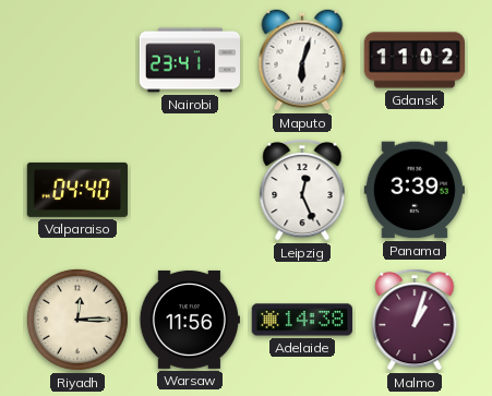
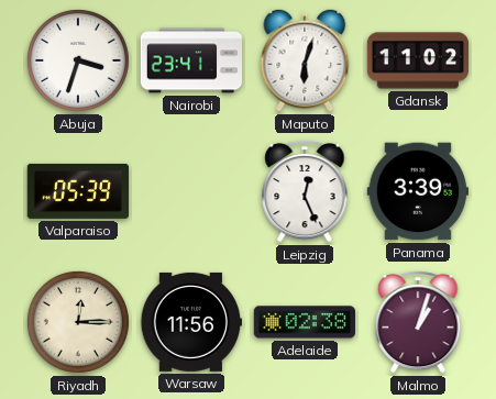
Abuja: none -> 3:33
Valparaiso: 04:40 -> 05:39
Adelaide: 14:38 -> 02:38
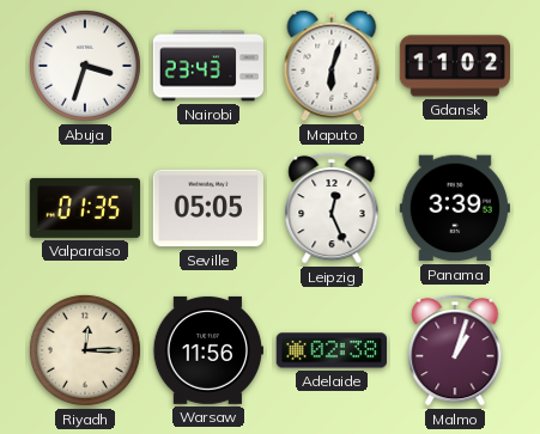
Nairobi: 23:41 -> 23:43
Valparaiso: 05:39 -> 01:35
Seville: none -> 05:05
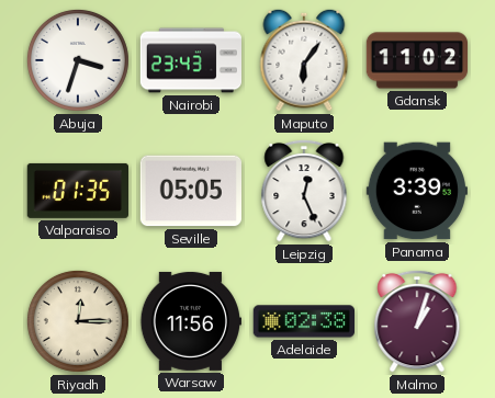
Maputo: 6:03 -> 6:06
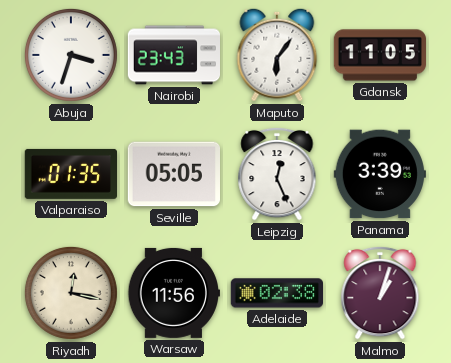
Gdansk: 11:02 -> 11:05
Riyadh: 12:15 -> 12:17
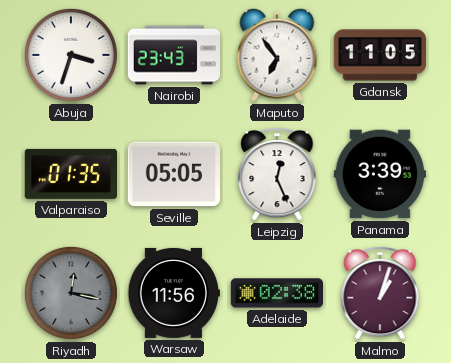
Maputo: 6:06 -> 6:54
Riyadh dial: cream -> grey
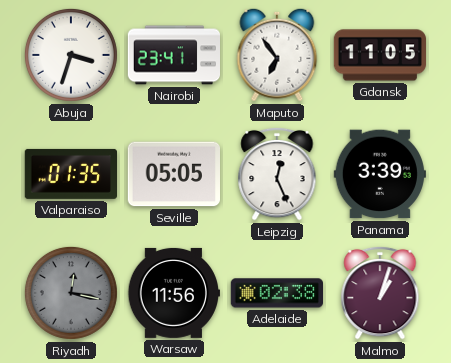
Nairobi: 23:43 -> 23:41
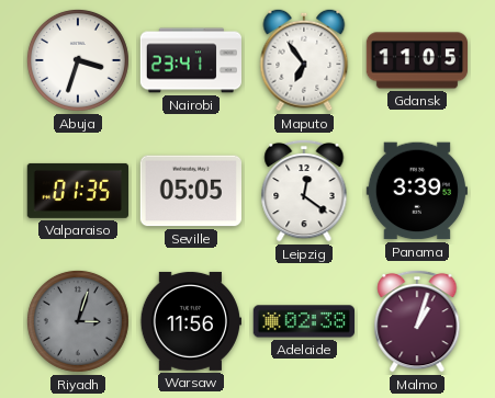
Leipzig: 12:26 -> 12:21
Riyadh: 12:17 -> 3:03
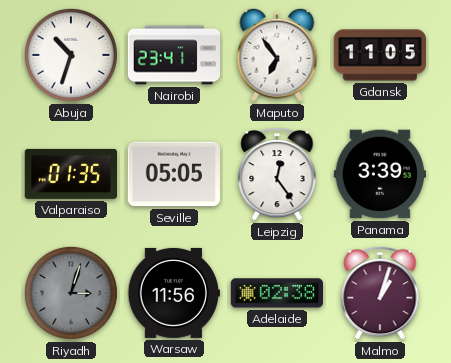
Abuja: 3:33 -> 10:33
Leipzig: 12:21 -> 12:24
